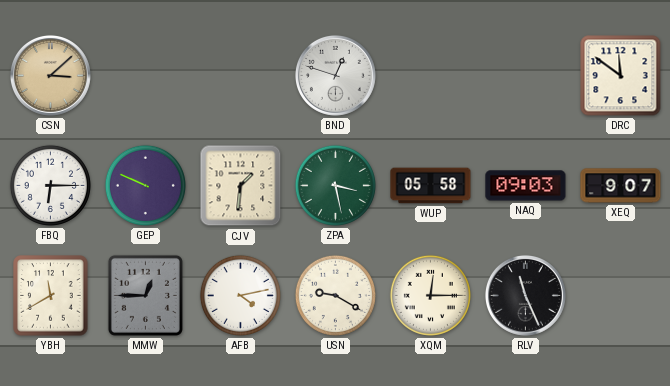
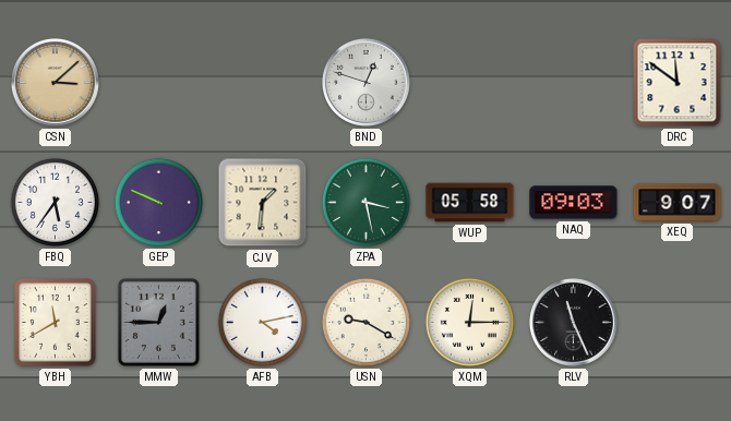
FBQ: 6:15 -> 5:36
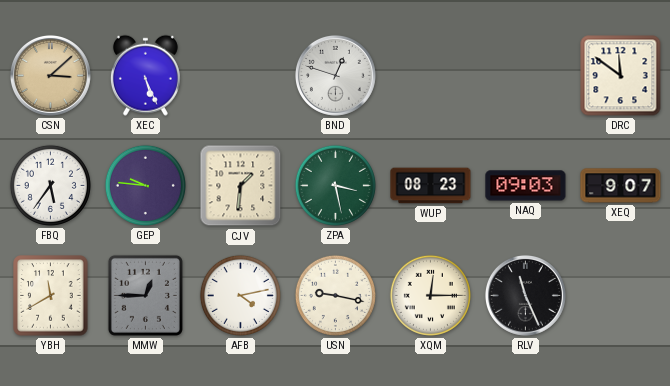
XEC: none -> 5:26
GEP: 9:49 -> 9:46
WUP: 05:58 -> 08:23
USN: 9:20 -> 9:17
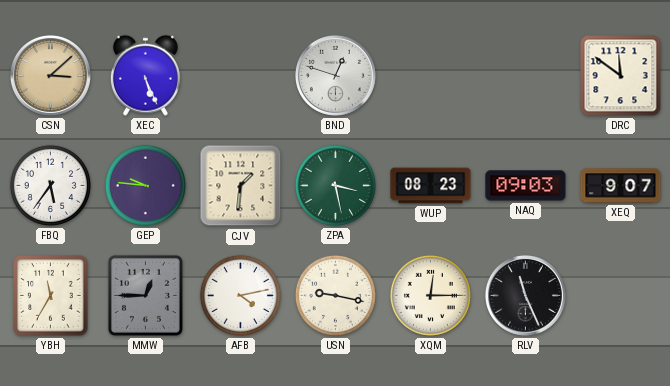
YBH: 11:40 -> 11:35
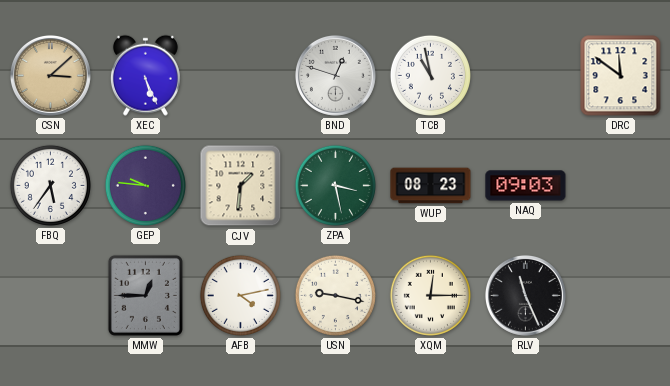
TCB: none -> 10:58
XEQ: 9:07 -> none
YBH: 11:35 -> none
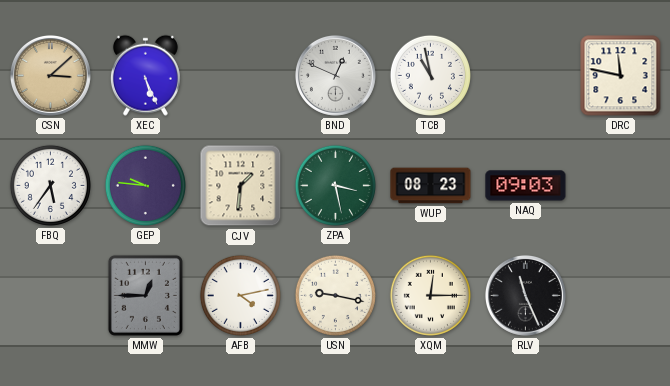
BND: 12:48 -> 12:49
DRC: 11:51 -> 11:47
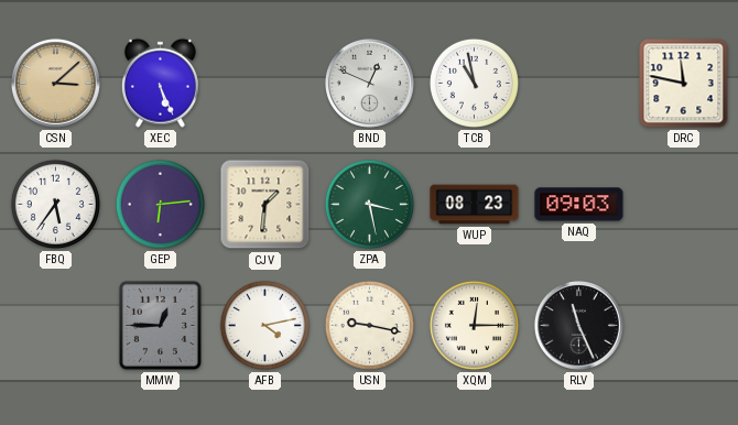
GEP: 9:46 -> 6:14
